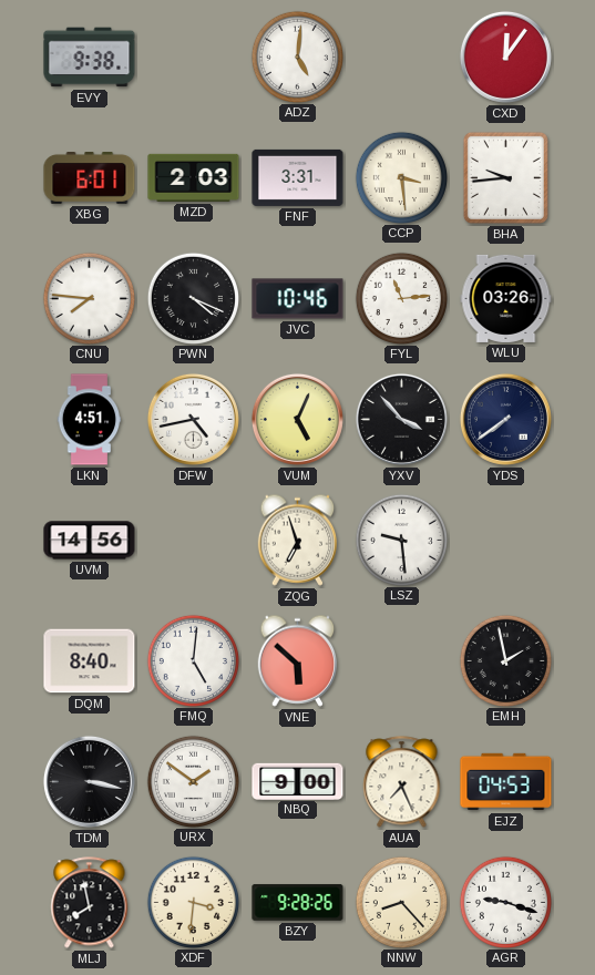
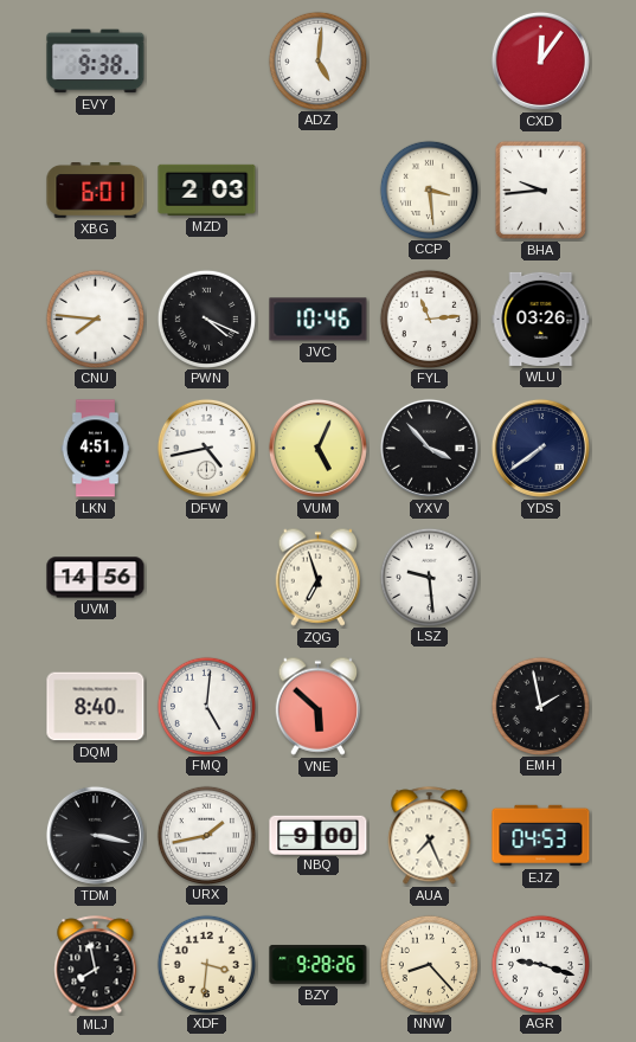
FNF: 3:31 -> none
URX: 1:51 -> 1:43
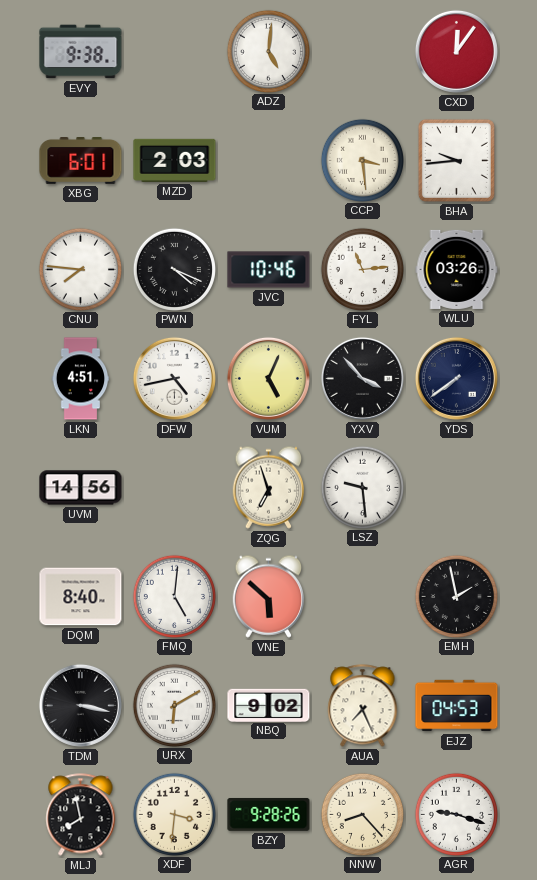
URX: 1:43 -> 6:10
NBQ: 9:00 -> 9:02
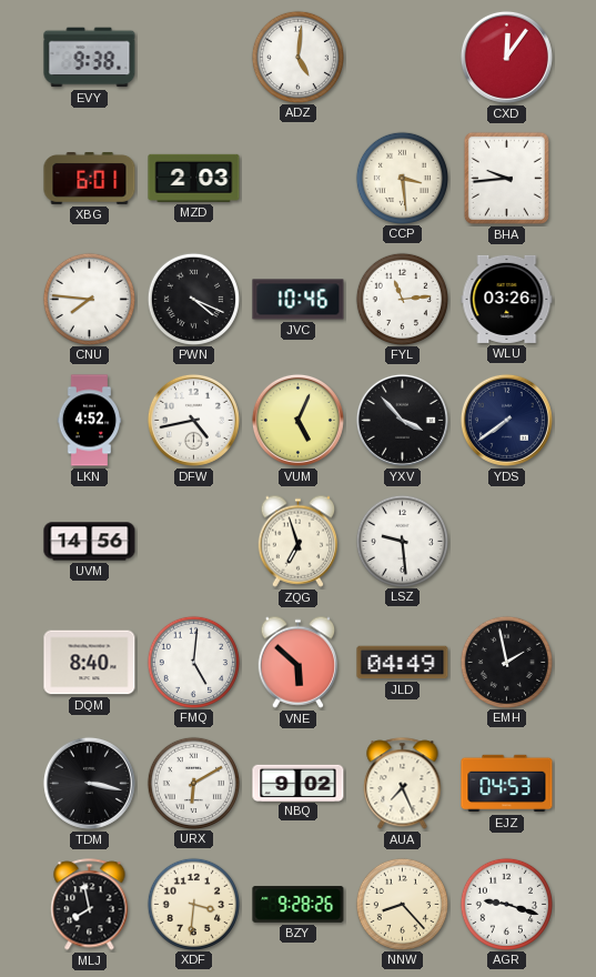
LKN: 4:51 -> 4:52
JLD: none -> 04:49
